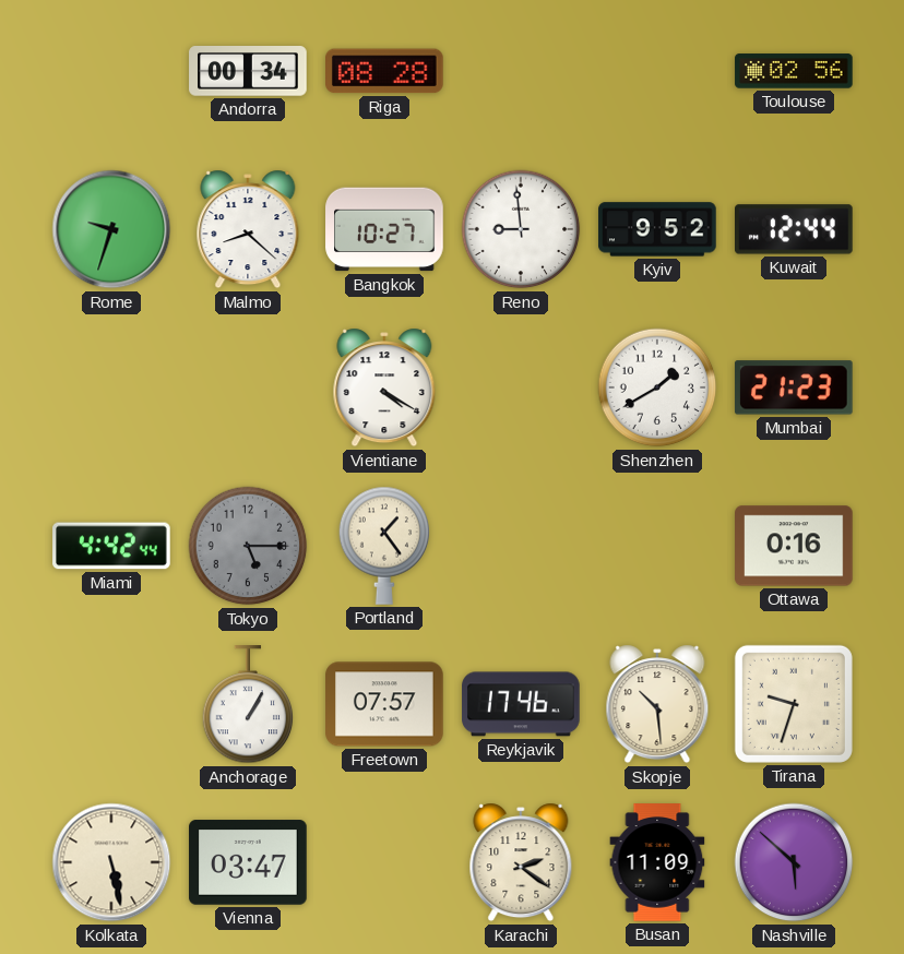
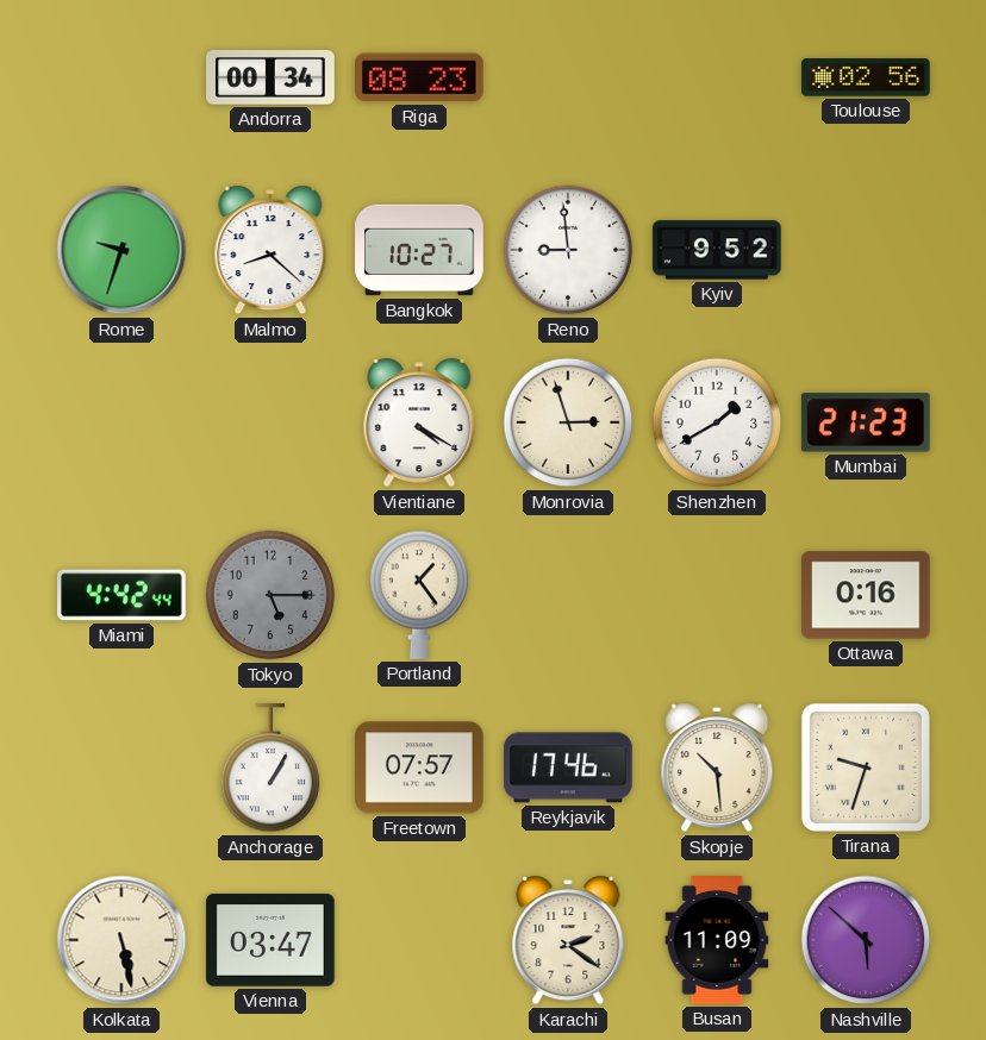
Riga: 08:28 -> 08:23
Kuwait: 12:44 -> none
Monrovia: none -> 2:57
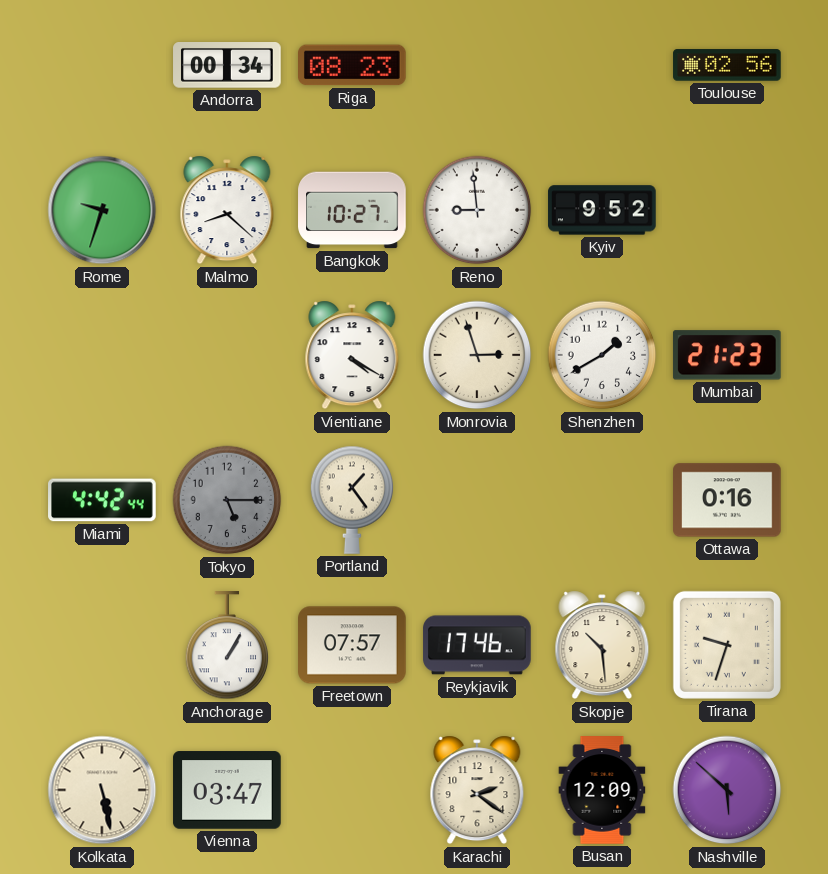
Busan: 11:09 -> 12:09
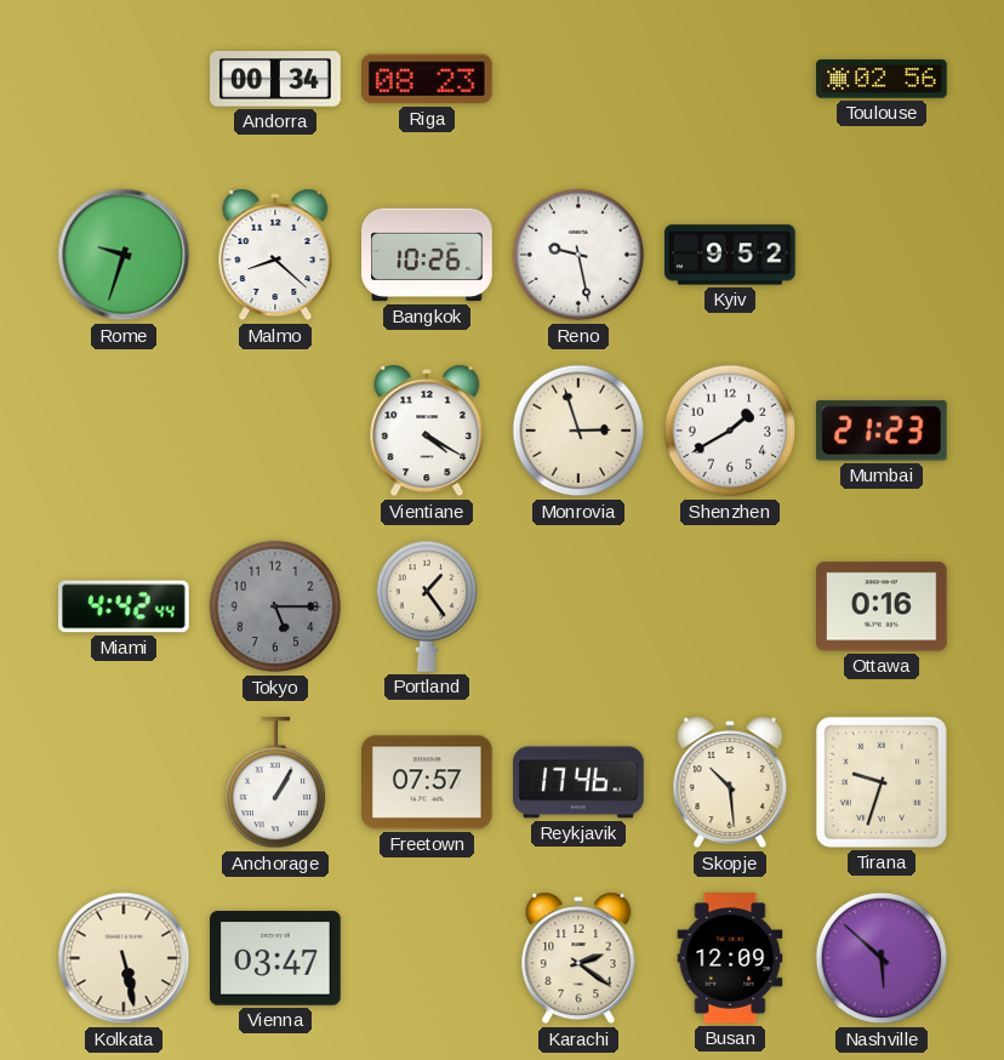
Bangkok: 10:27 -> 10:26
Reno: 8:59 -> 9:28
